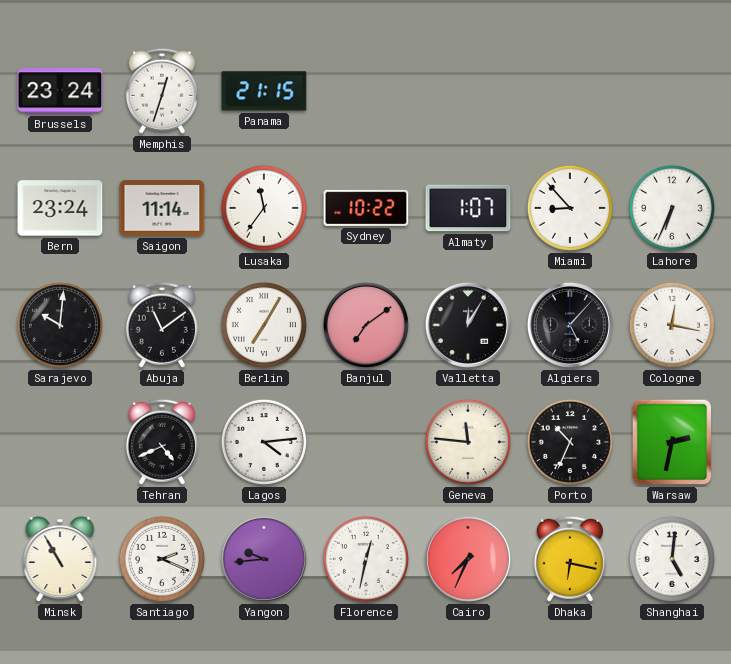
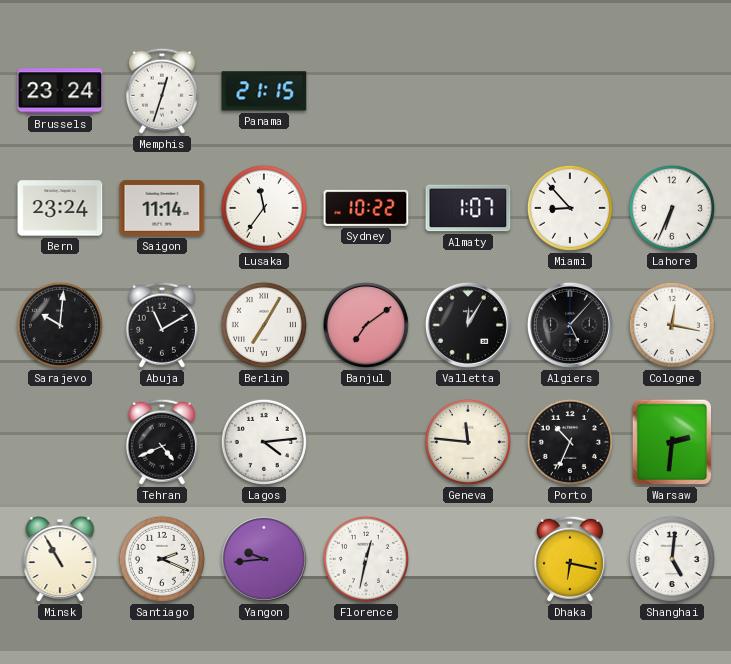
Abuja: 11:09 -> 11:10
Warsaw: 2:32 -> 2:31
Cairo: 7:34 -> none
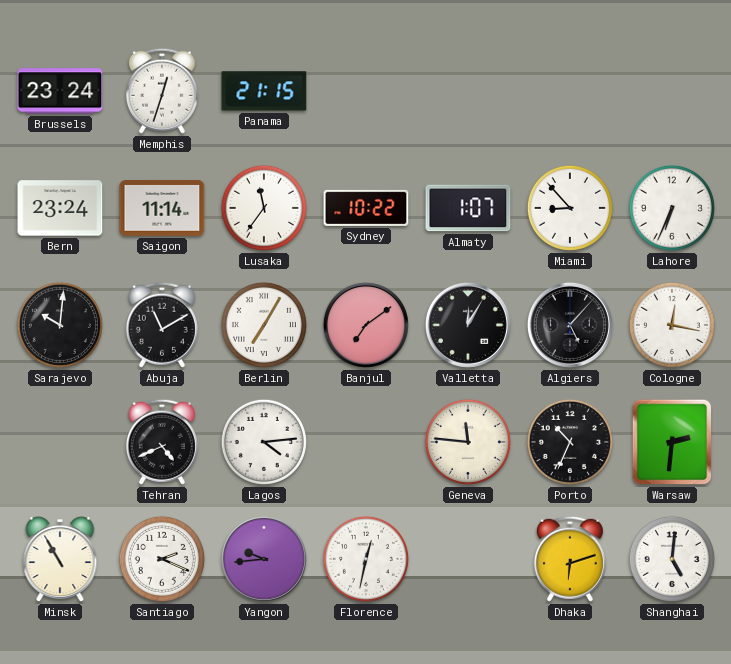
Dhaka: 6:17 -> 6:12
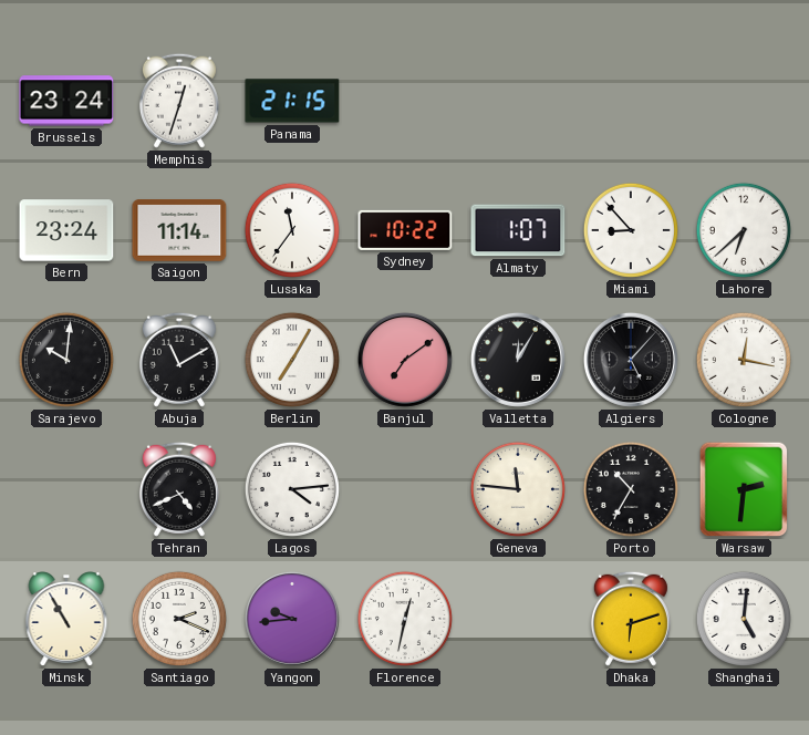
Lahore: 6:34 -> 6:38
Porto: 10:34 -> 10:35
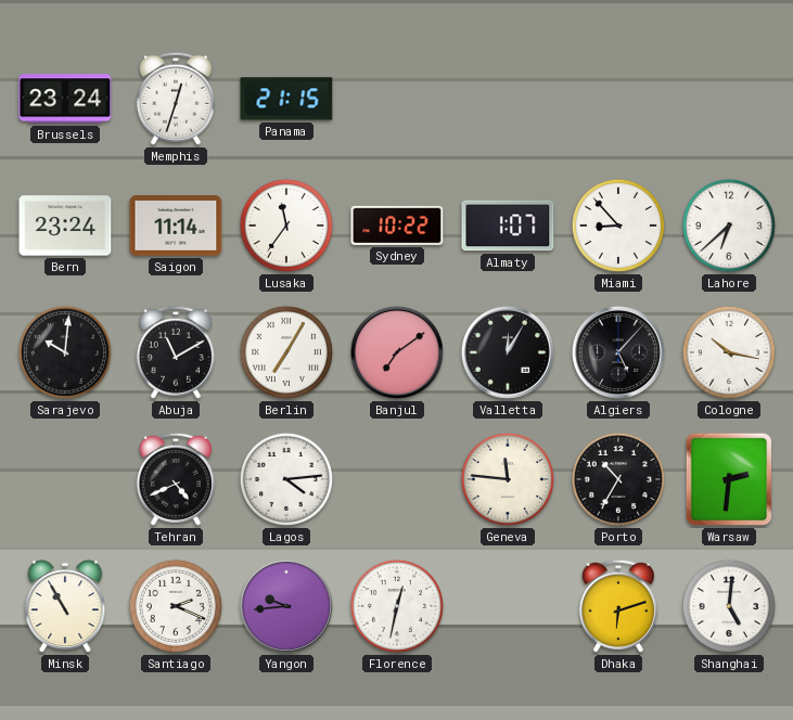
Cologne: 12:17 -> 10:17
